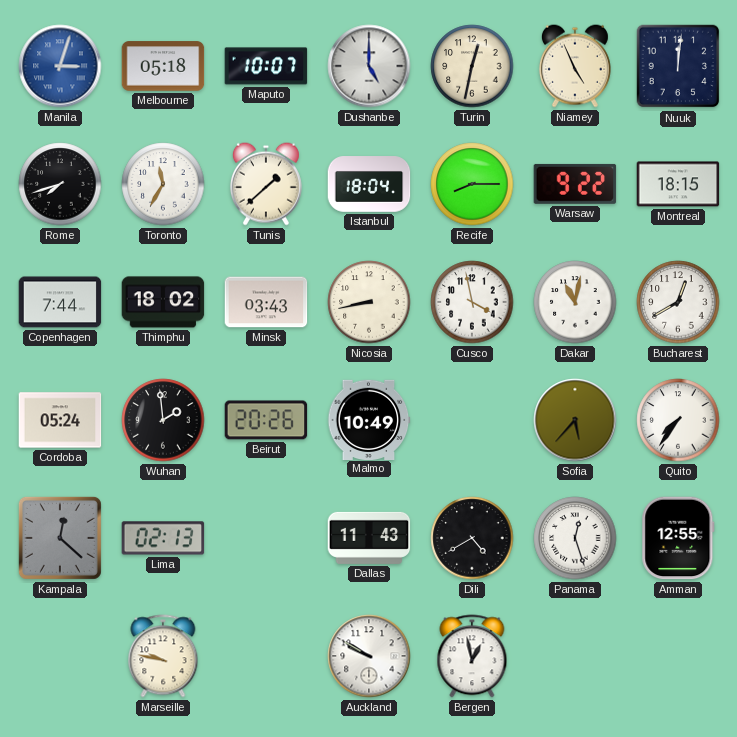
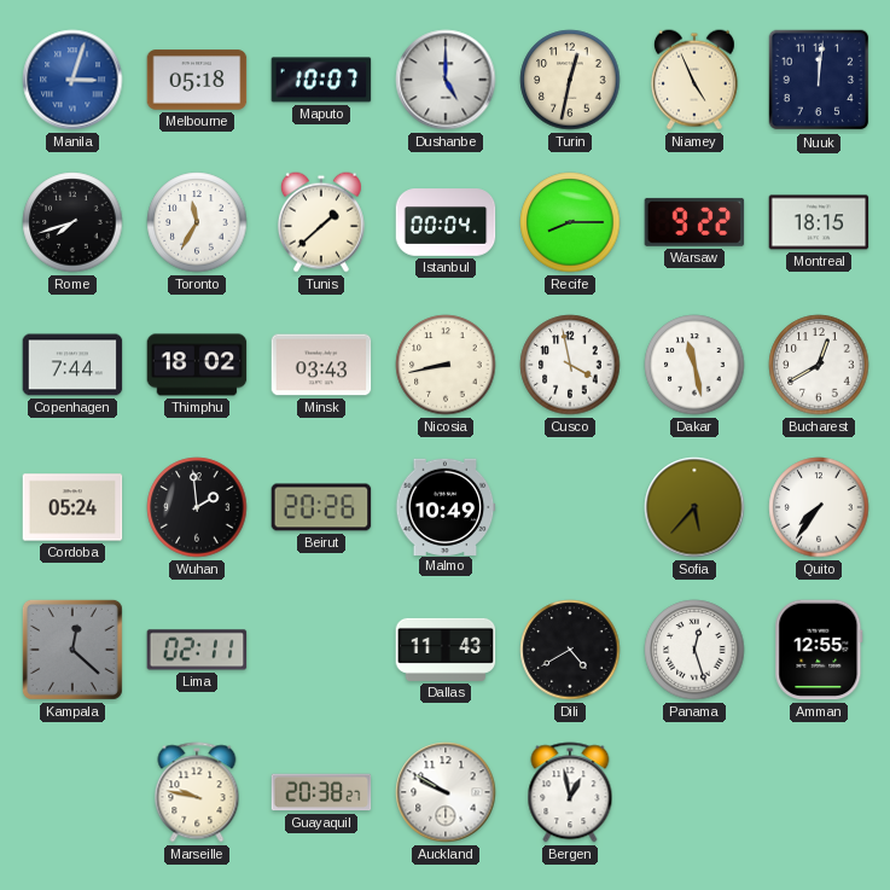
Istanbul: 18:04 -> 00:04
Dakar: 11:02 -> 11:28
Lima: 02:13 -> 02:11
Guayaquil: none -> 20:38
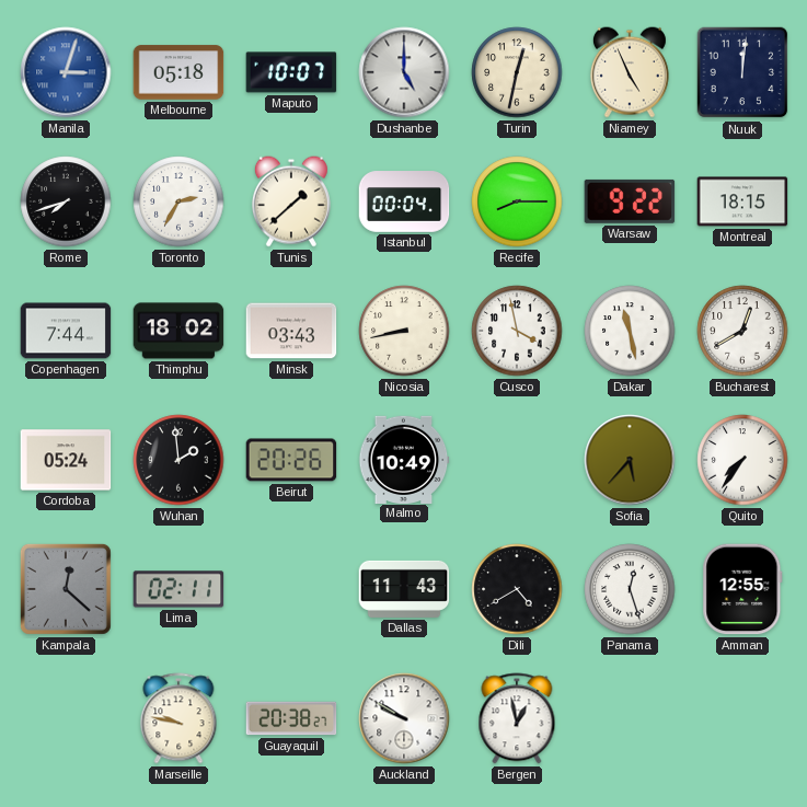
Toronto: 11:35 -> 2:35
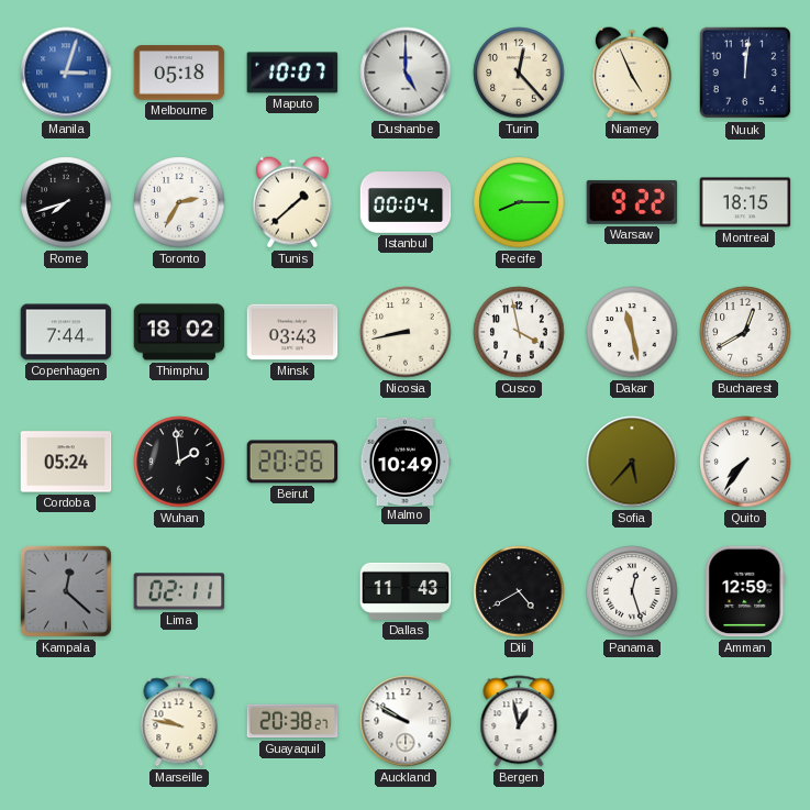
Turin: 12:32 -> 12:23
Amman: 12:55 -> 12:59
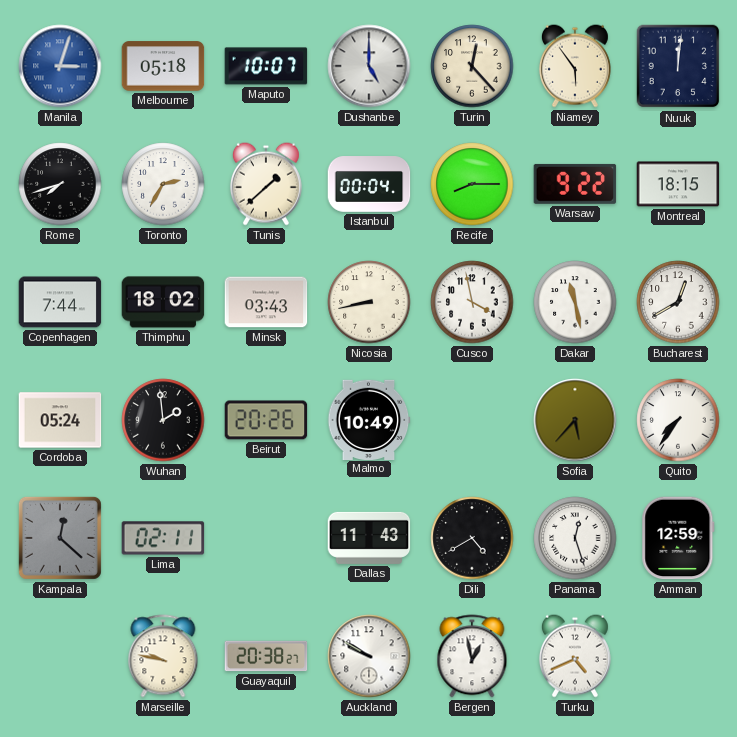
Niamey: 4:56 -> 5:54
Turku: none -> 4:41
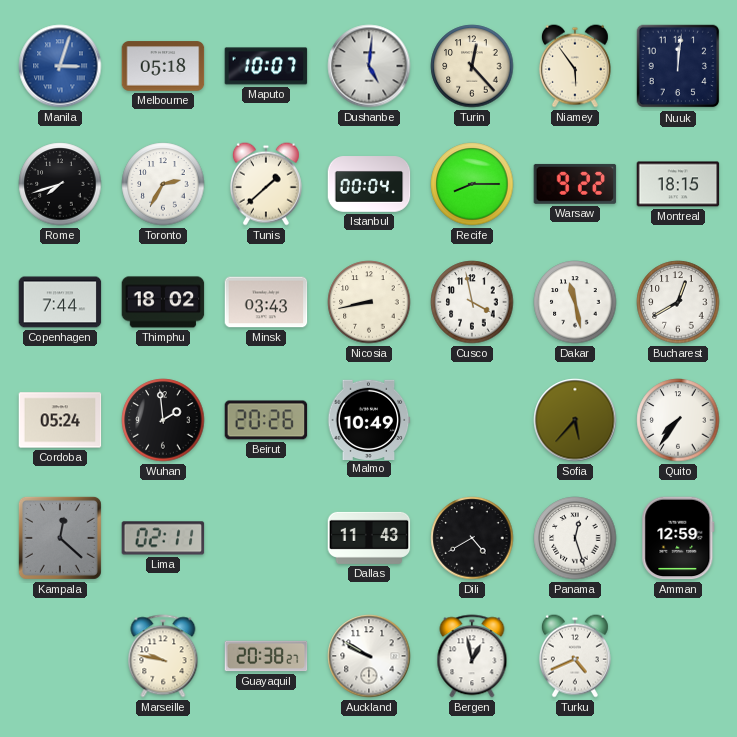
Dushanbe: 5:00 -> 5:01
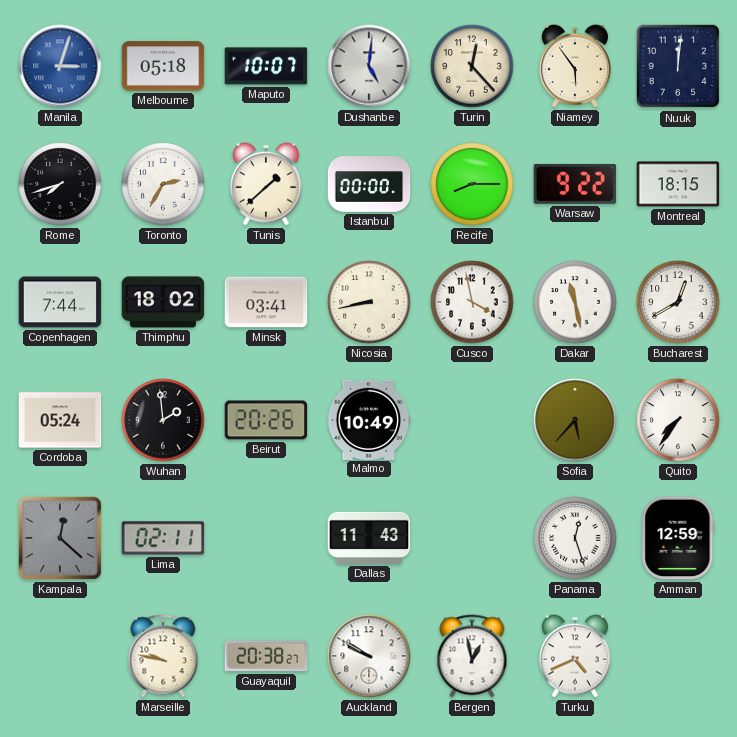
Istanbul: 00:04 -> 00:00
Minsk: 03:43 -> 03:41
Dili: 4:40 -> none
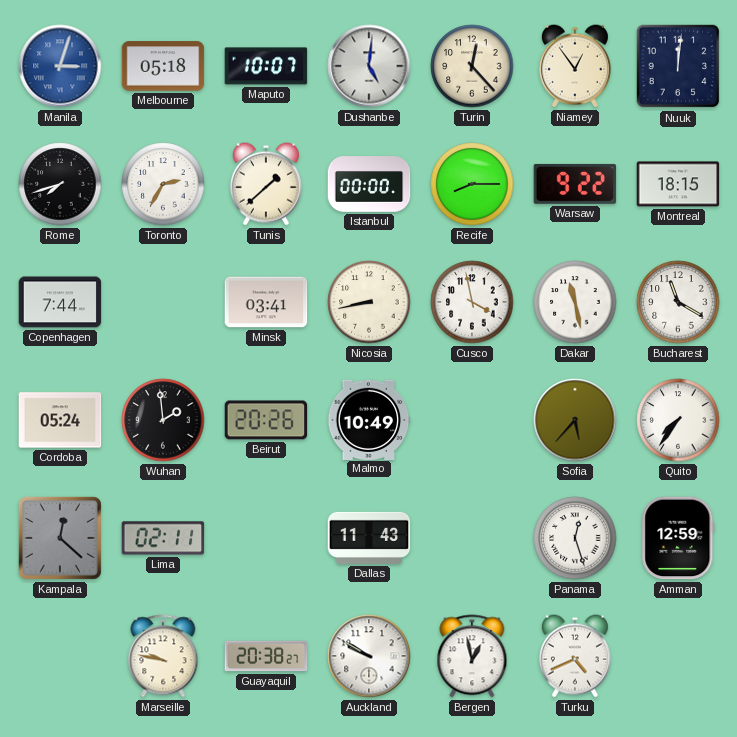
Niamey: 5:54 -> 12:54
Thimphu: 18:02 -> none
Bucharest: 12:40 -> 11:20
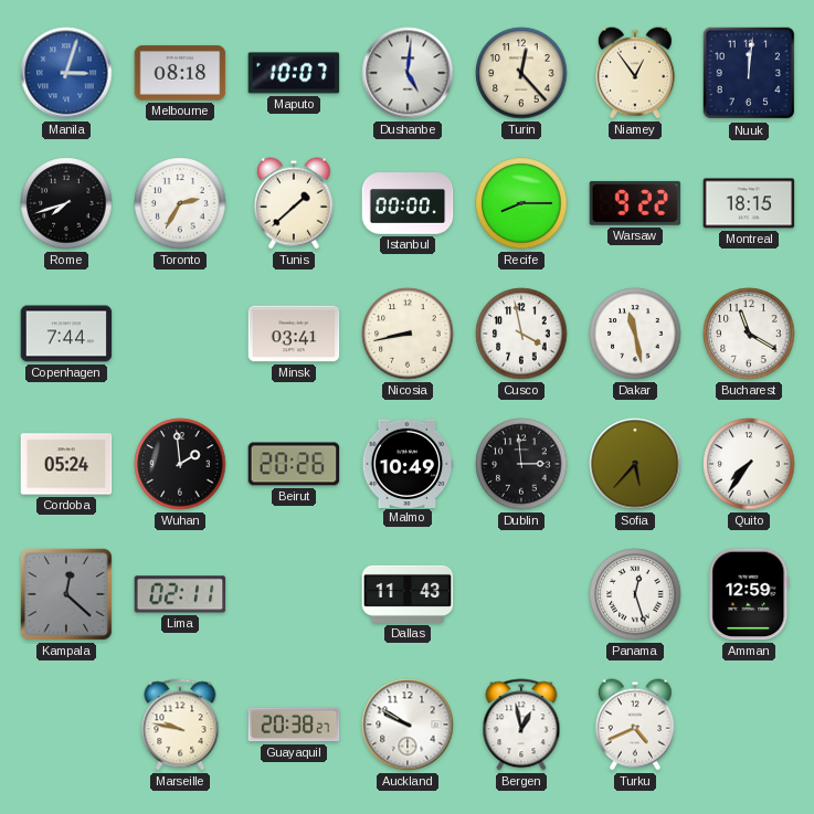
Melbourne: 05:18 -> 08:18
Dublin: none -> 2:59
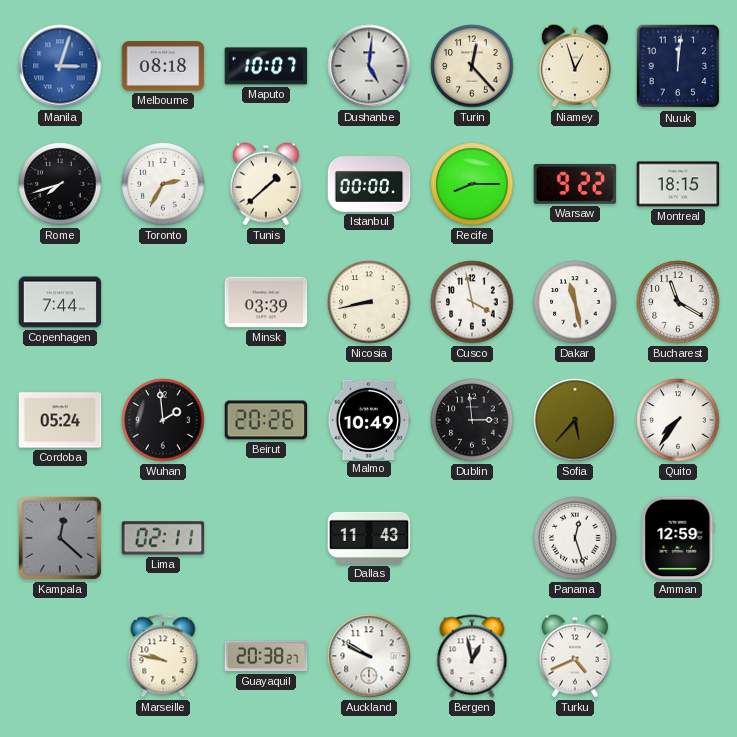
Niamey: 12:54 -> 12:57
Minsk: 03:41 -> 03:39
